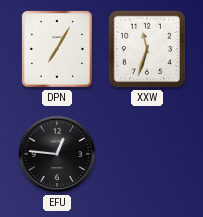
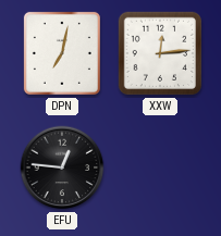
DPN: 7:05 -> 7:02
XXW: 11:33 -> 12:14
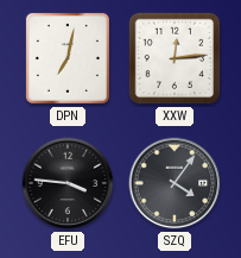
EFU: 12:46 -> 3:46
SZQ: none -> 4:06
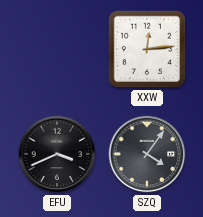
DPN: 7:02 -> none
EFU: 3:46 -> 3:41
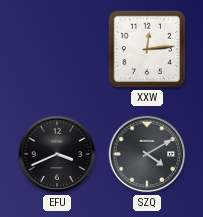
SZQ: 4:06 -> 4:10
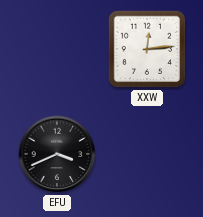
SZQ: 4:10 -> none
